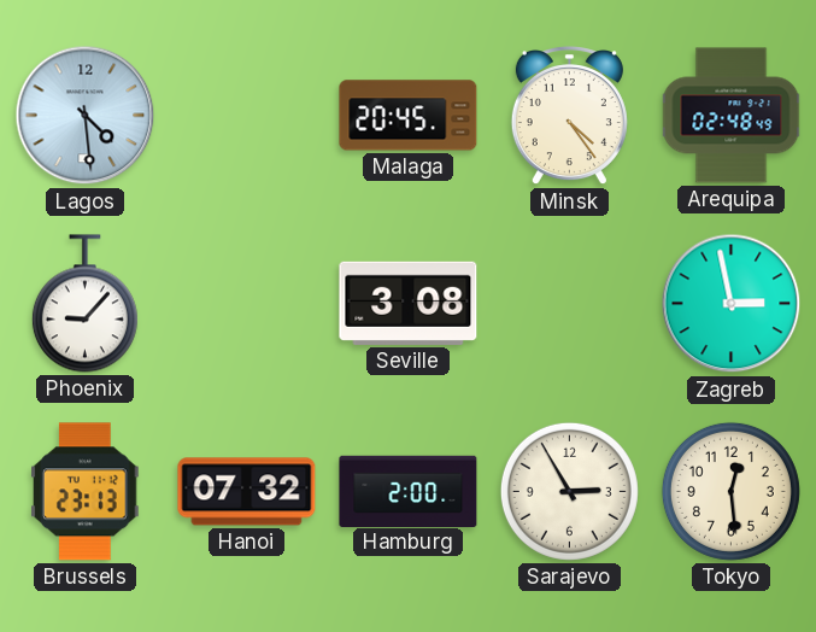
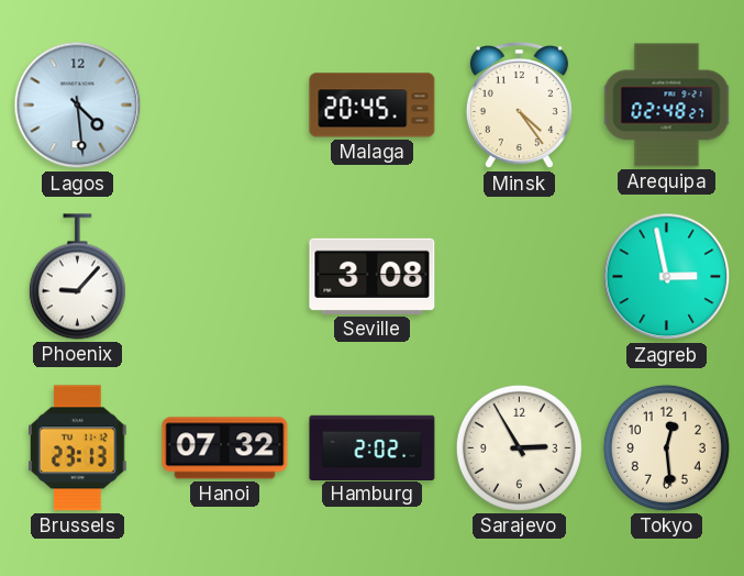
Arequipa: 02:48:49 -> 02:48:27
Hamburg: 2:00 -> 2:02
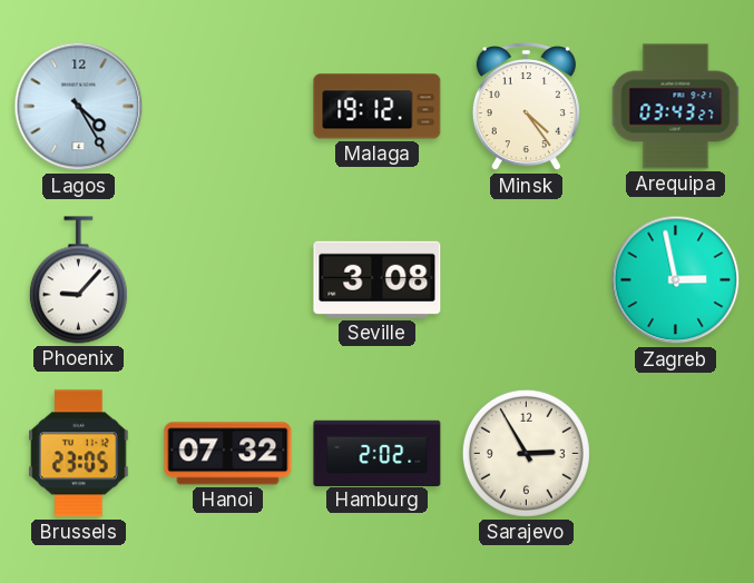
Lagos: 4:29 -> 4:25
Malaga: 20:45 -> 19:12
Arequipa: 02:48 -> 03:43
Brussels: 23:13 -> 23:05
Tokyo: 12:29 -> none
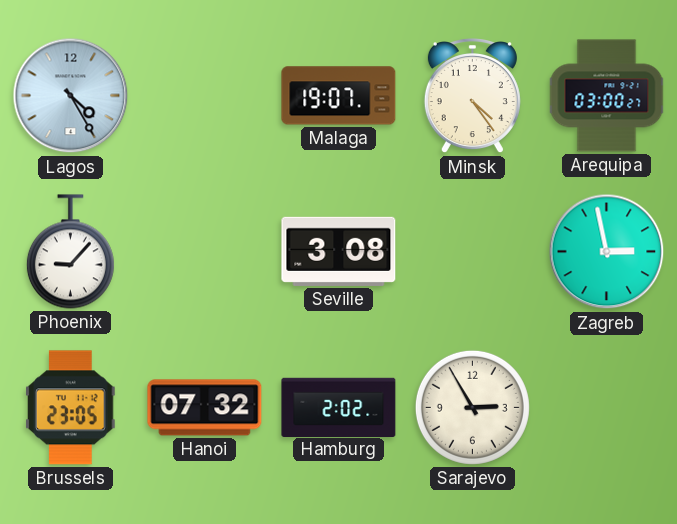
Malaga: 19:12 -> 19:07
Arequipa: 03:43 -> 03:00
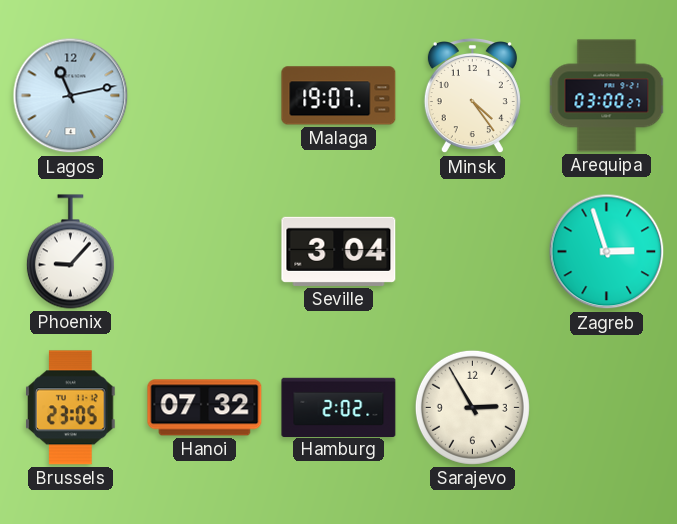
Lagos: 4:25 -> 11:13
Seville: 3:08 -> 3:04
Zagreb: 2:58 -> 2:57
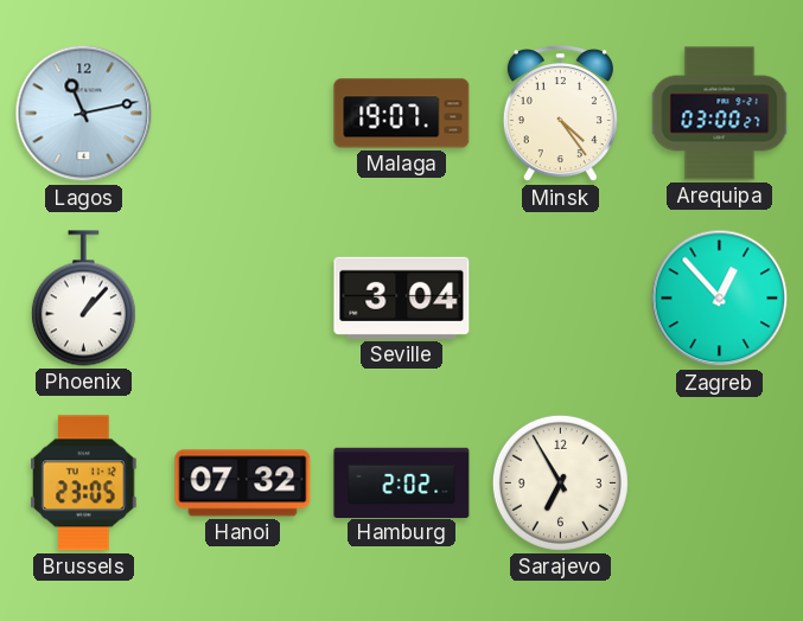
Phoenix: 9:07 -> 1:07
Zagreb: 2:57 -> 12:53
Sarajevo: 2:55 -> 6:55
